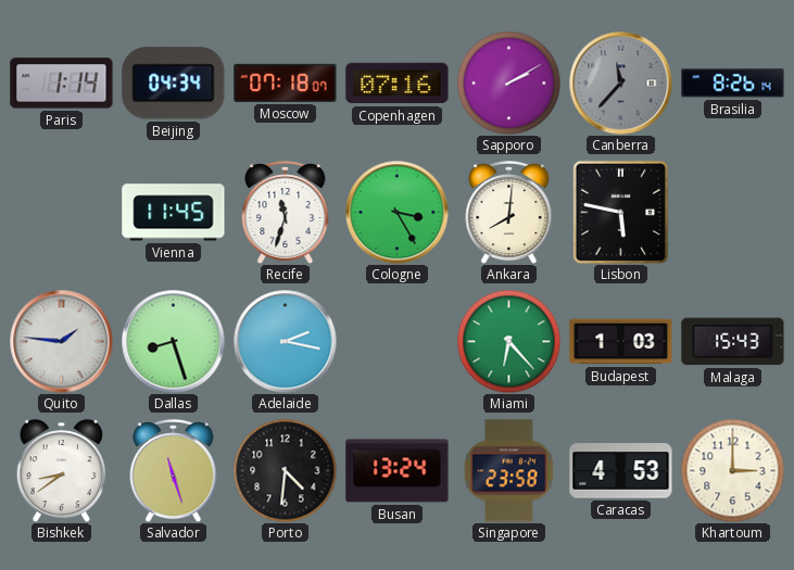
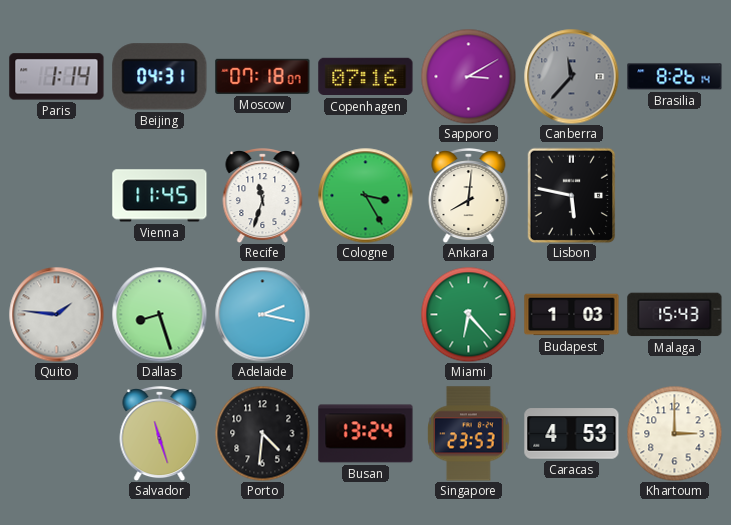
Beijing: 04:34 -> 04:31
Sapporo: 2:10 -> 3:10
Bishkek: 8:39 -> none
Singapore: 23:58 -> 23:53
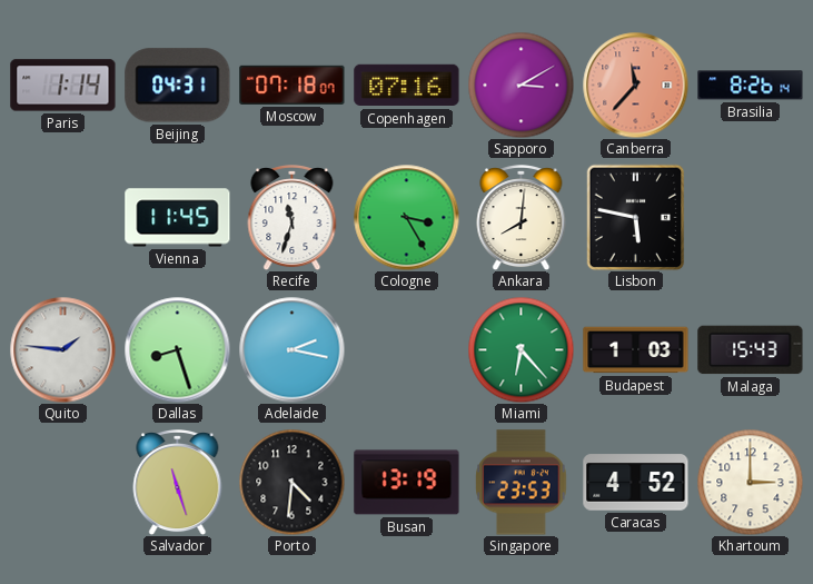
Canberra dial: grey -> salmon
Busan: 13:24 -> 13:19
Caracas: 4:53 -> 4:52
